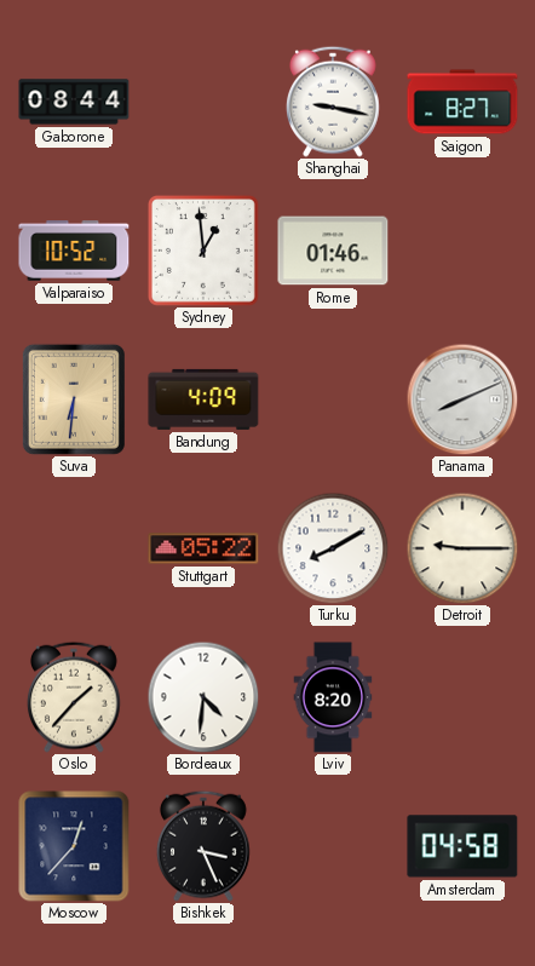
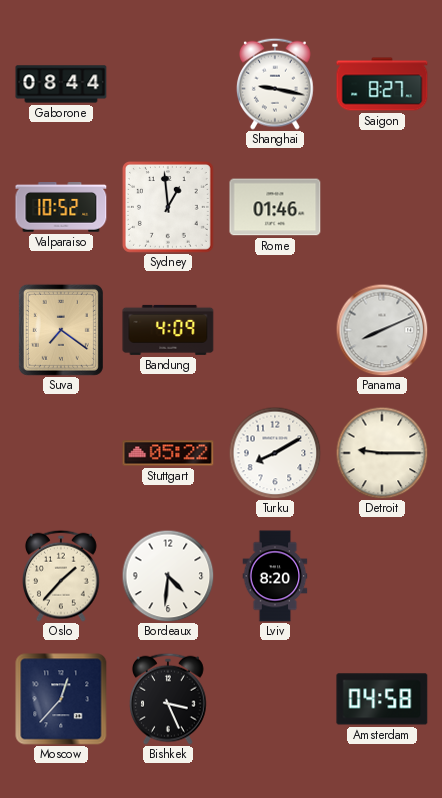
Suva: 6:31 -> 7:21
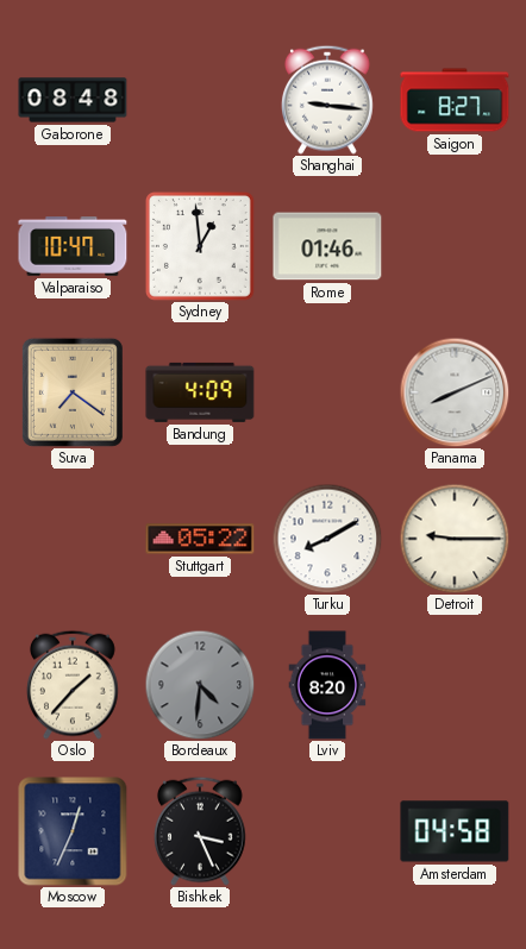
Gaborone: 08:44 -> 08:48
Shanghai: 9:17 -> 9:16
Valparaiso: 10:52 -> 10:47
Bordeaux dial: white -> grey
Moscow: 12:37 -> 12:34
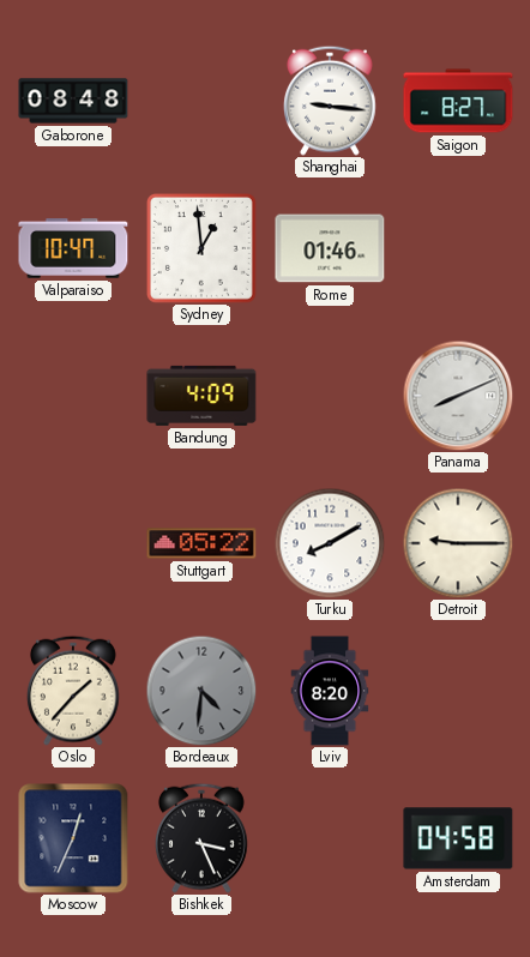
Suva: 7:21 -> none
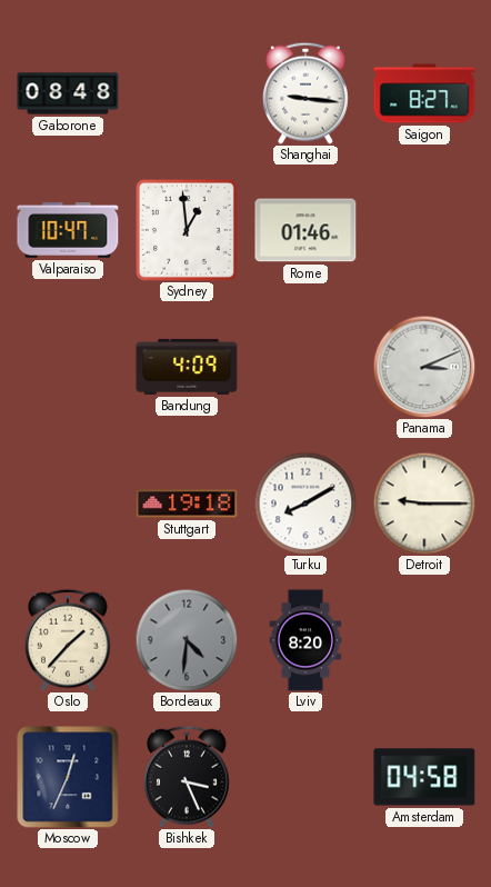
Panama: 8:11 -> 3:11
Stuttgart: 05:22 -> 19:18
